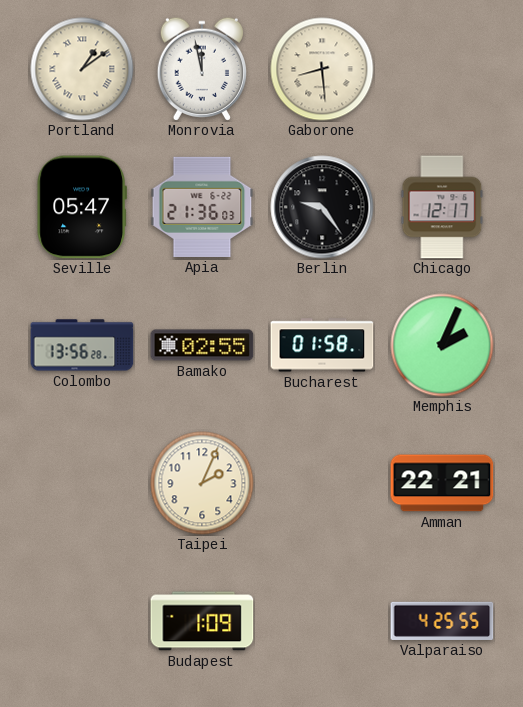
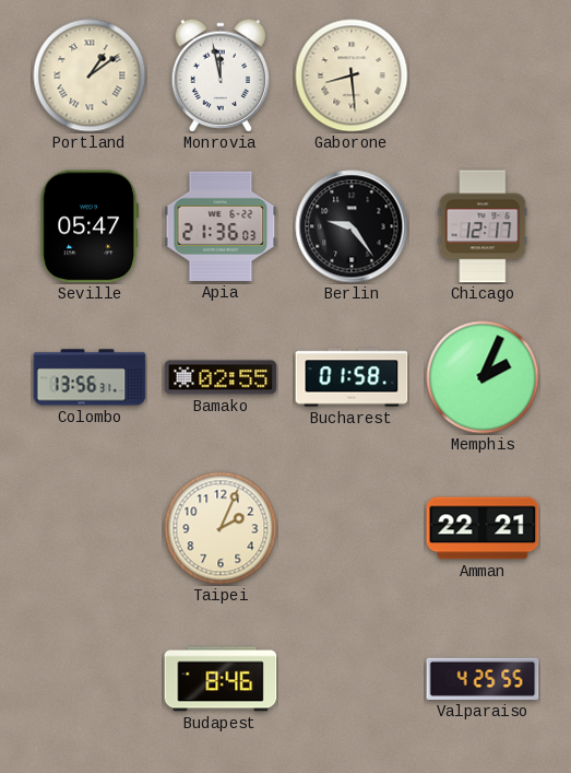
Colombo: 13:56:28 -> 13:56:31
Budapest: 1:09 -> 8:46
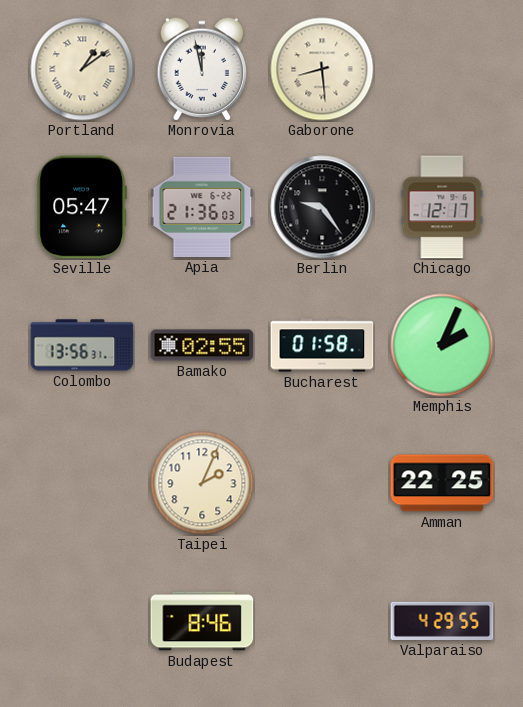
Amman: 22:21 -> 22:25
Valparaiso: 4:25 -> 4:29
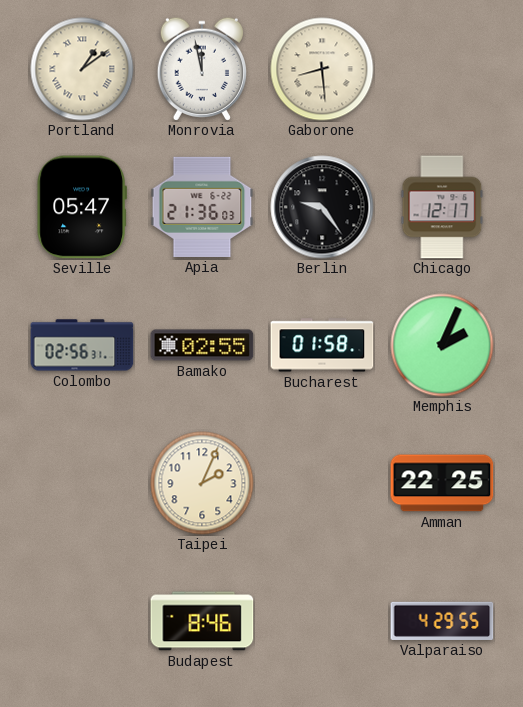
Colombo: 13:56 -> 02:56
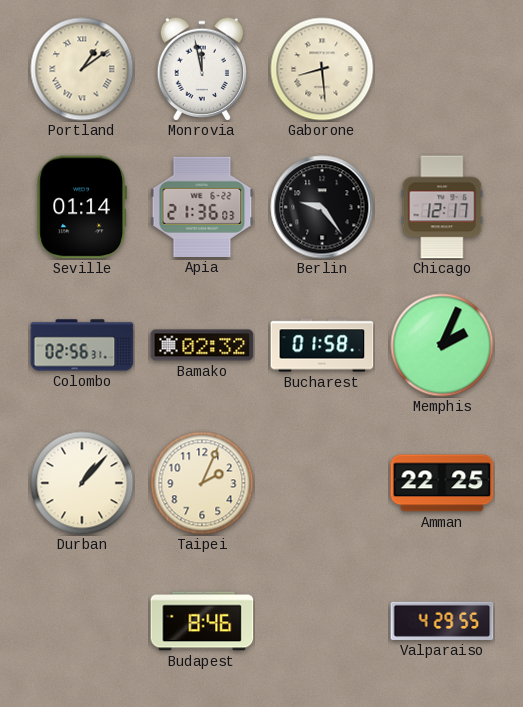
Seville: 05:47 -> 01:14
Bamako: 02:55 -> 02:32
Durban: none -> 1:07
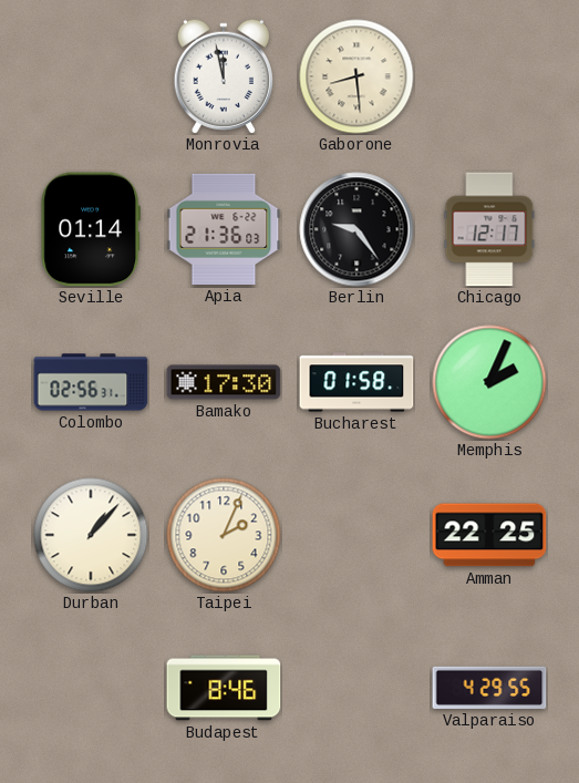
Portland: 1:09 -> none
Bamako: 02:32 -> 17:30
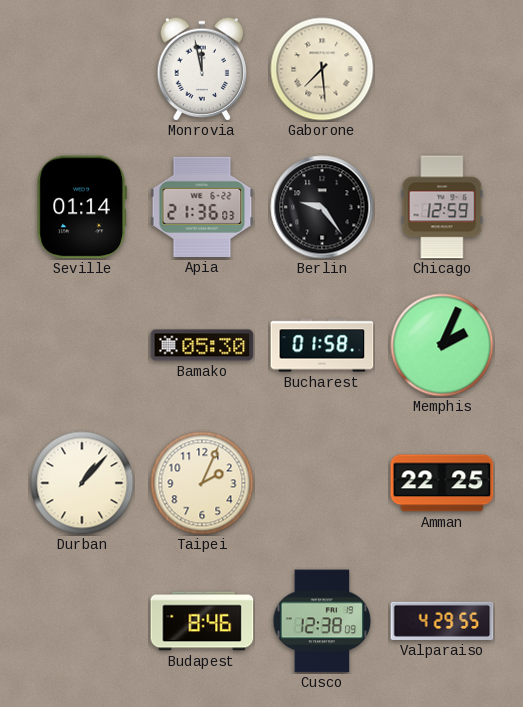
Gaborone: 8:29 -> 7:29
Chicago: 12:17 -> 12:59
Colombo: 02:56 -> none
Bamako: 17:30 -> 05:30
Cusco: none -> 12:38
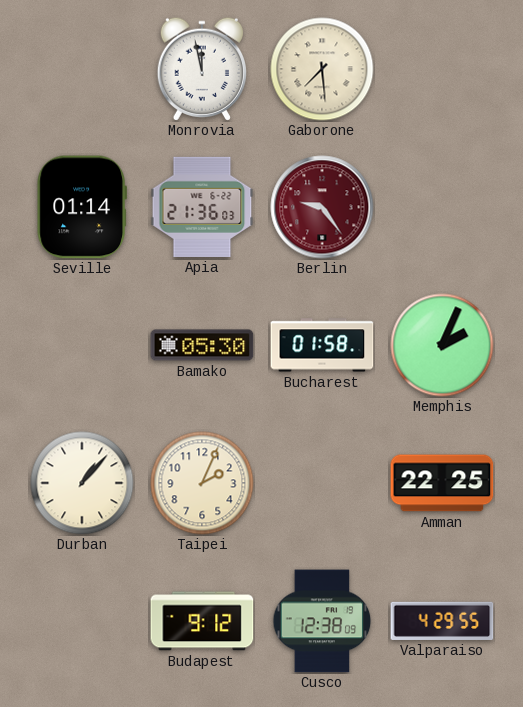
Berlin dial: black -> burgundy
Chicago: 12:59 -> none
Budapest: 8:46 -> 9:12
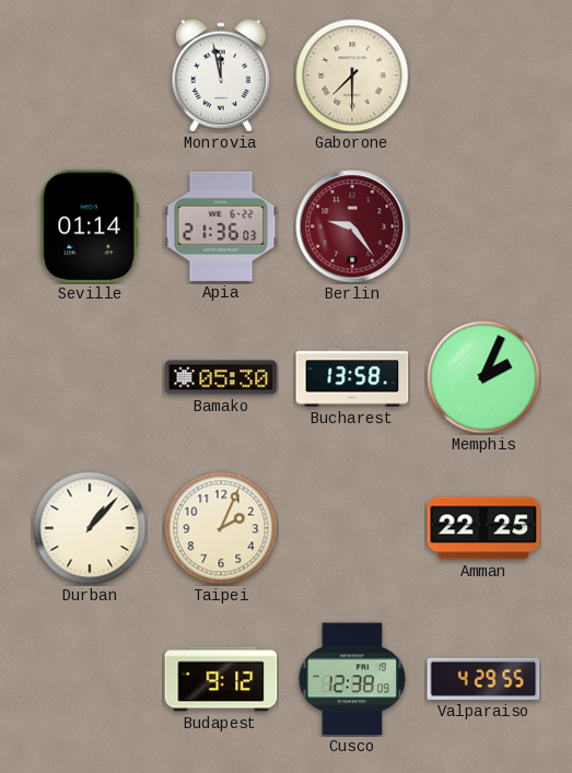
Gaborone: 7:29 -> 7:30
Bucharest: 01:58 -> 13:58
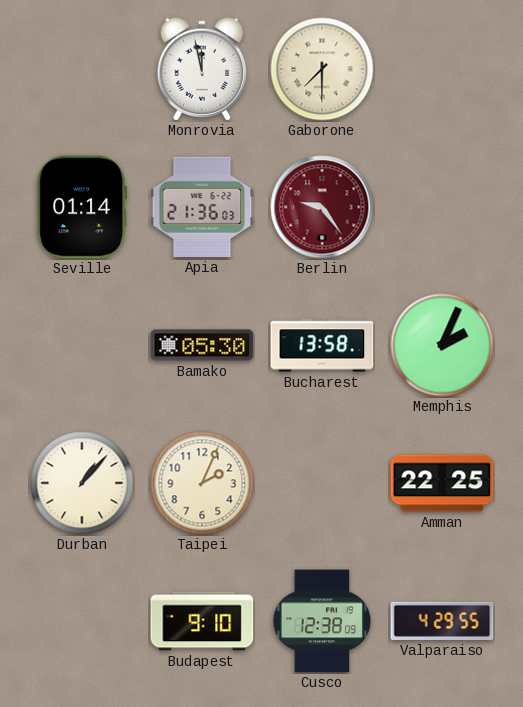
Budapest: 9:12 -> 9:10
